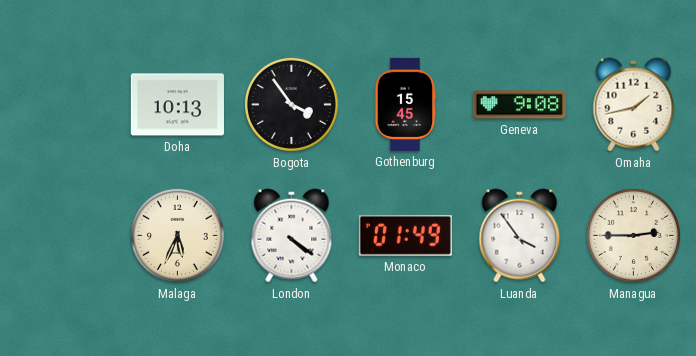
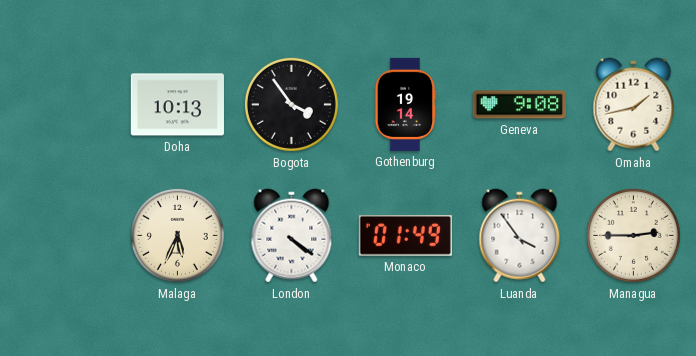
Gothenburg: 15:45 -> 19:14
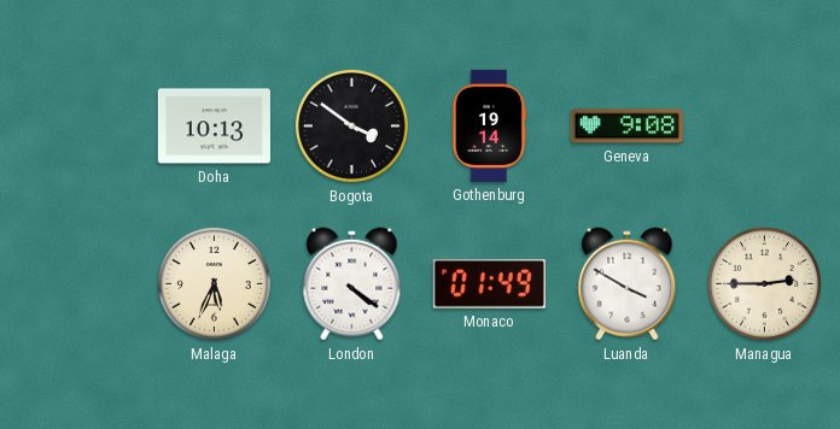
Bogota: 3:54 -> 3:51
Omaha: 1:43 -> none
Luanda: 3:54 -> 3:50
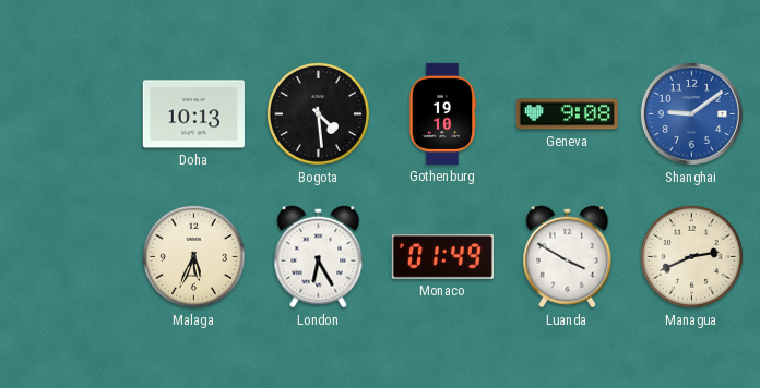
Bogota: 3:51 -> 4:29
Gothenburg: 19:14 -> 19:10
Shanghai: none -> 9:09
London: 4:21 -> 6:25
Managua: 2:45 -> 2:41
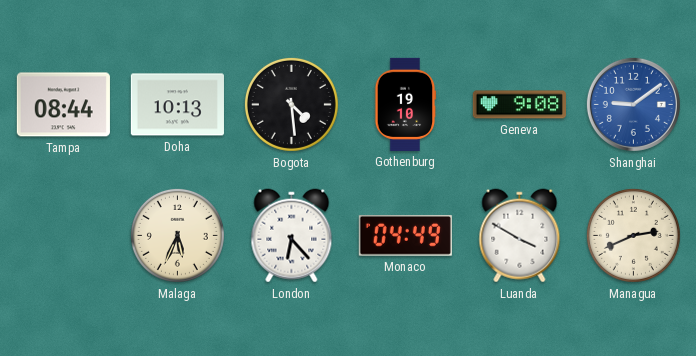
Tampa: none -> 08:44
London: 6:25 -> 6:23
Monaco: 01:49 -> 04:49
